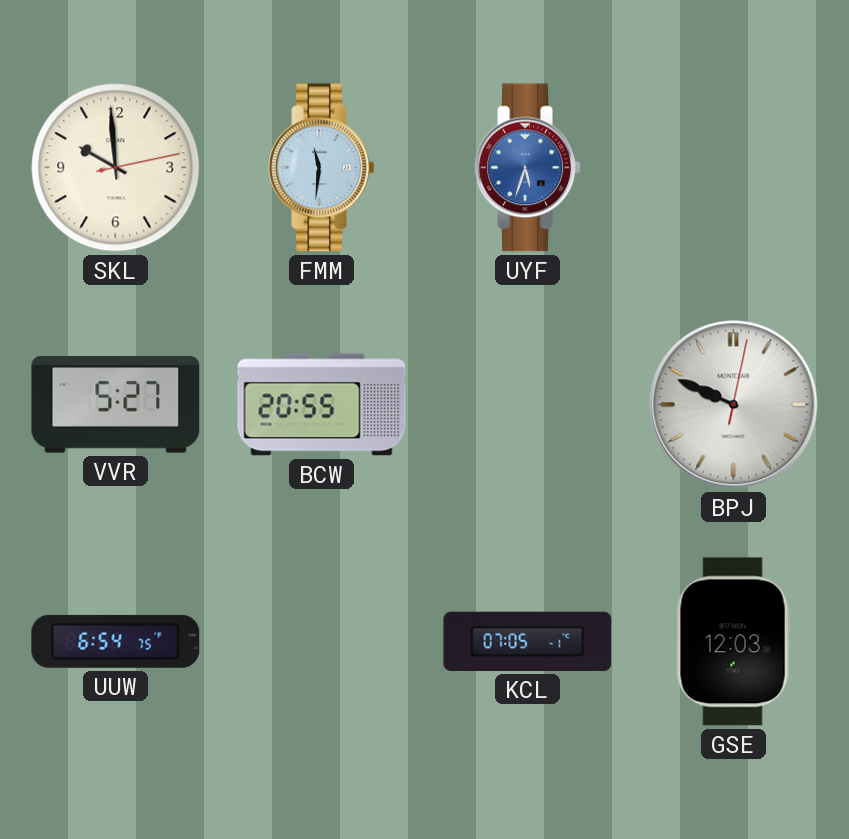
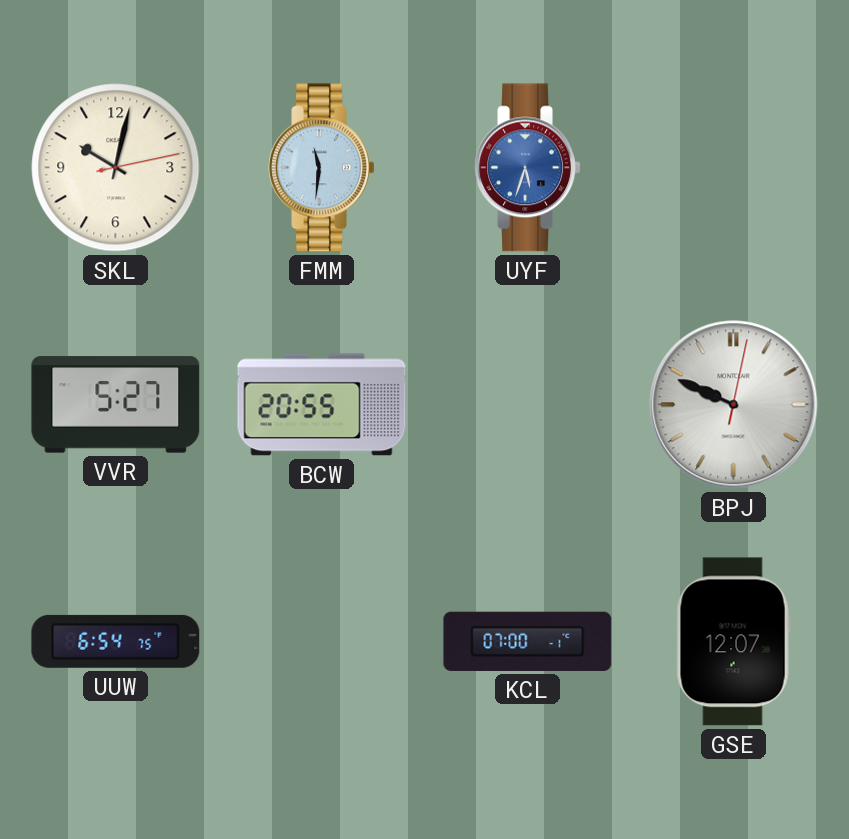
SKL: 9:59 -> 10:02
KCL: 07:05 -> 07:00
GSE: 12:03 -> 12:07
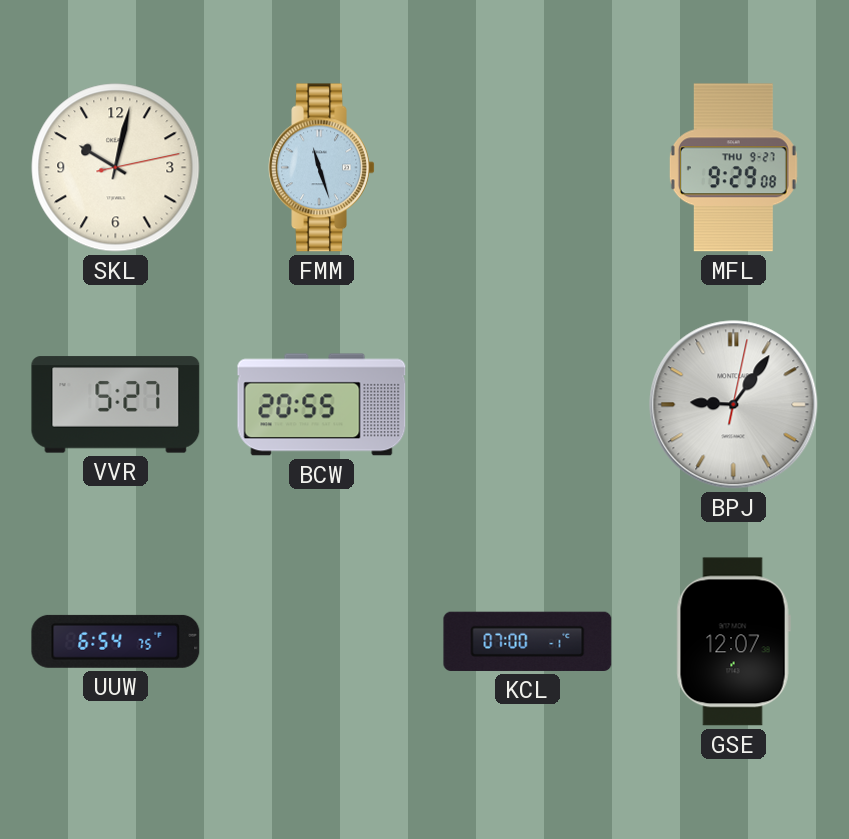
FMM: 11:31 -> 11:27
UYF: 5:33 -> none
MFL: none -> 9:29
BPJ: 9:49 -> 9:06
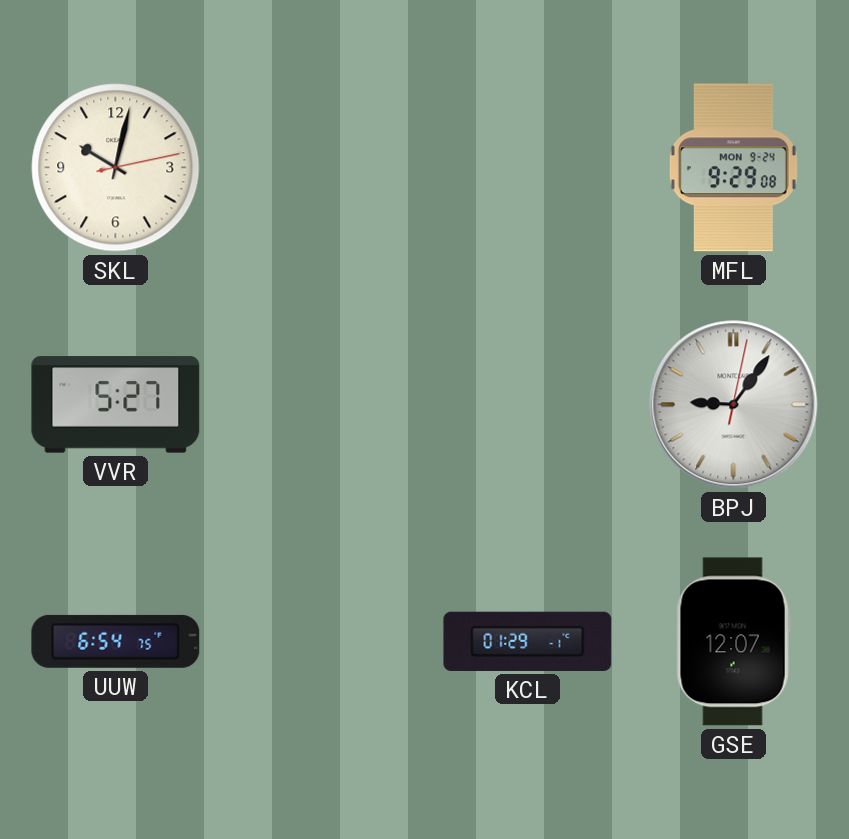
FMM: 11:27 -> none
MFL date: THU 9-27 -> MON 9-24
BCW: 20:55 -> none
KCL: 07:00 -> 01:29
